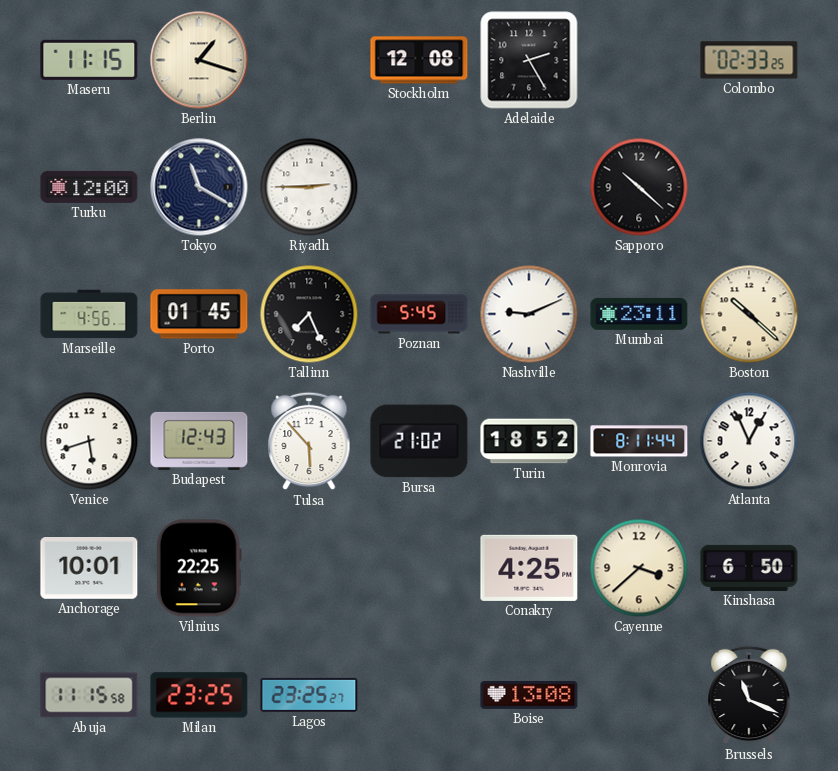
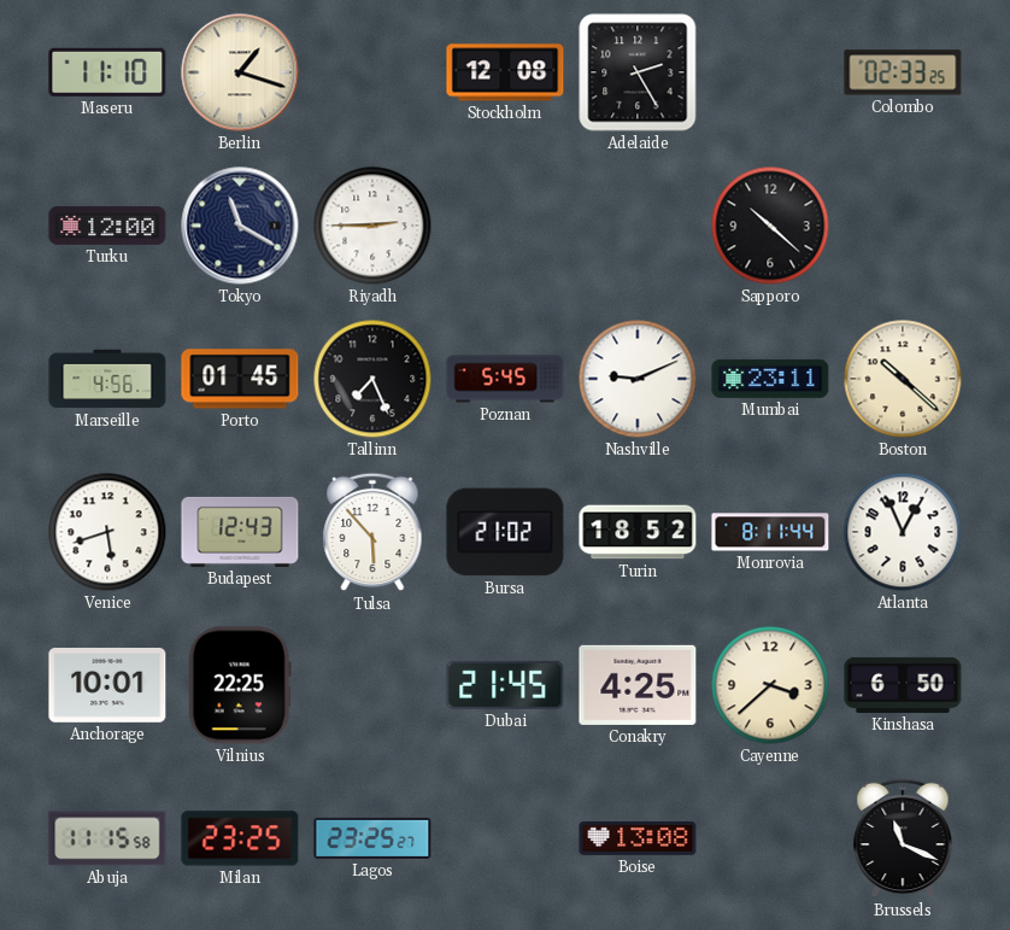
Maseru: 11:15 -> 11:10
Dubai: none -> 21:45
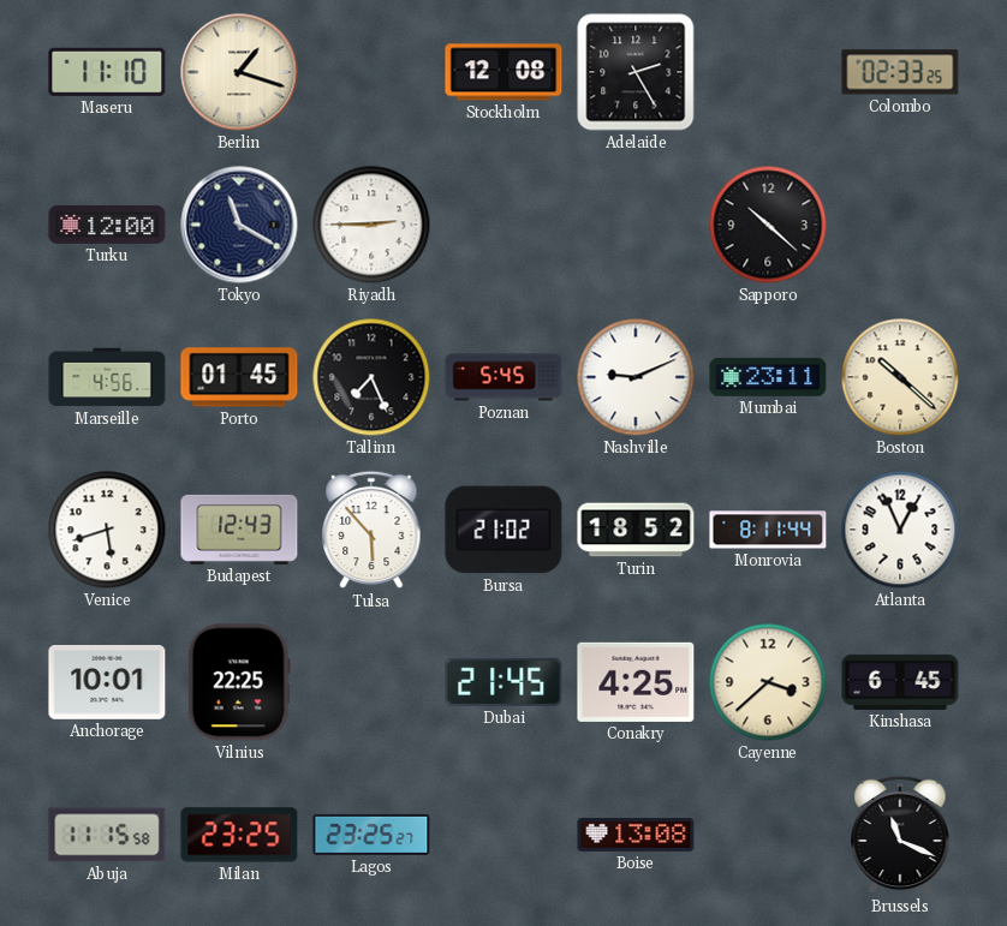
Kinshasa: 6:50 -> 6:45
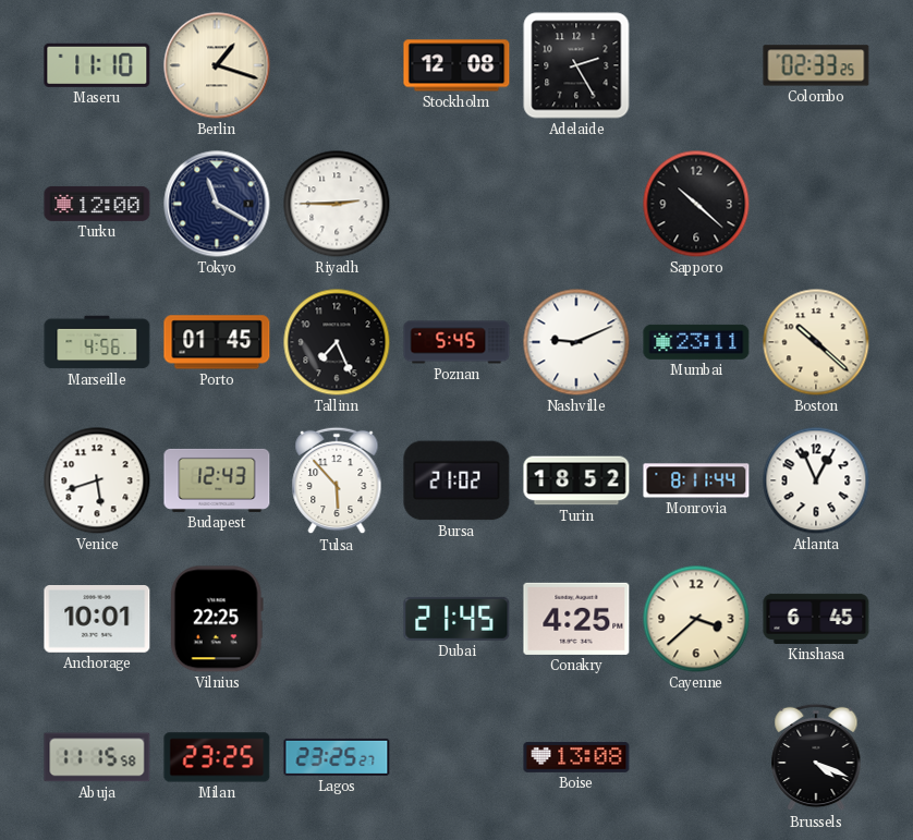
Brussels: 11:19 -> 4:19
